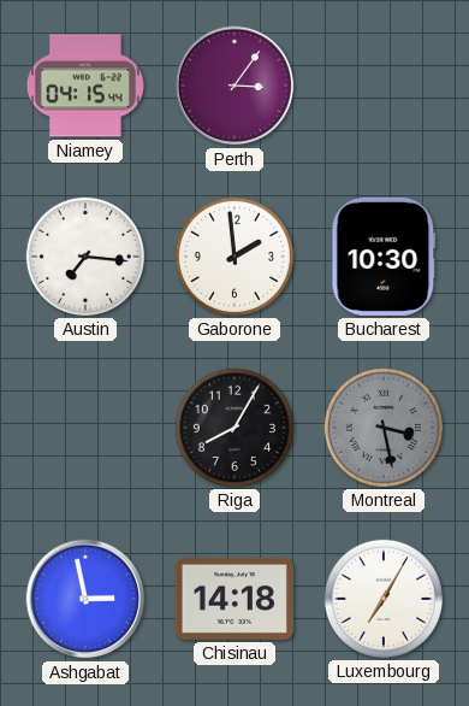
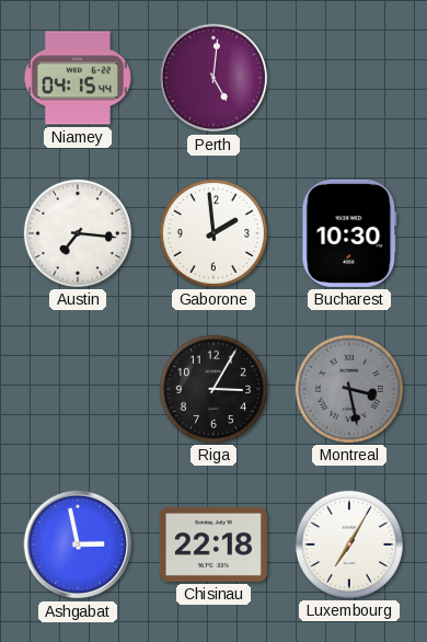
Perth: 3:06 -> 5:01
Riga: 8:05 -> 3:05
Chisinau: 14:18 -> 22:18
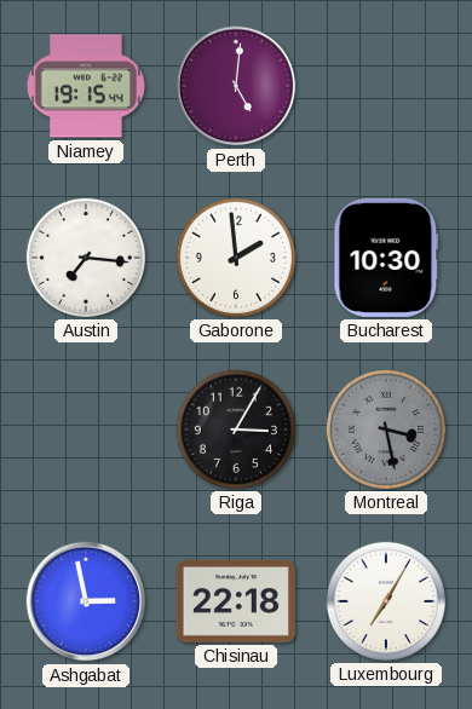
Niamey: 04:15 -> 19:15
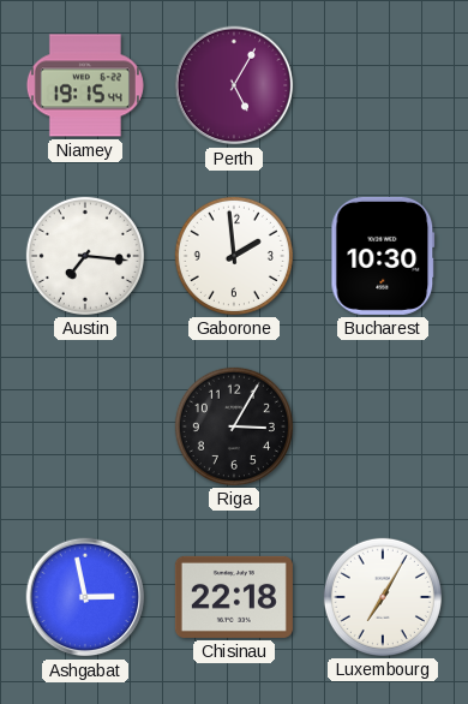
Perth: 5:01 -> 5:05
Montreal: 3:28 -> none
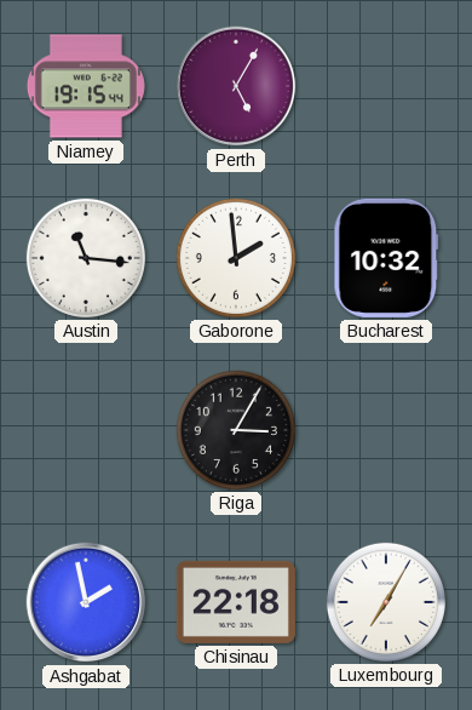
Austin: 7:16 -> 11:16
Bucharest: 10:30 -> 10:32
Ashgabat: 2:58 -> 1:58
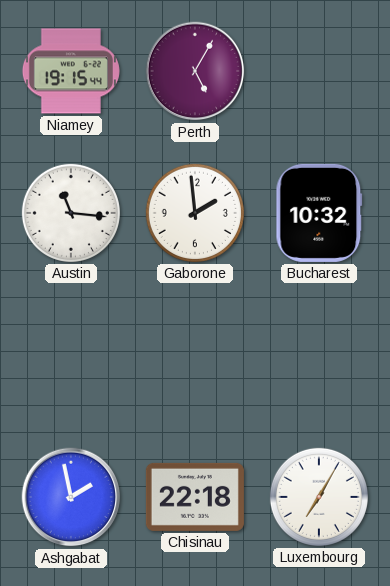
Riga: 3:05 -> none
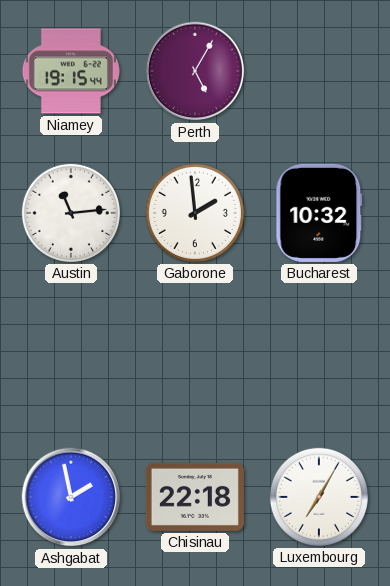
Austin: 11:16 -> 11:14
